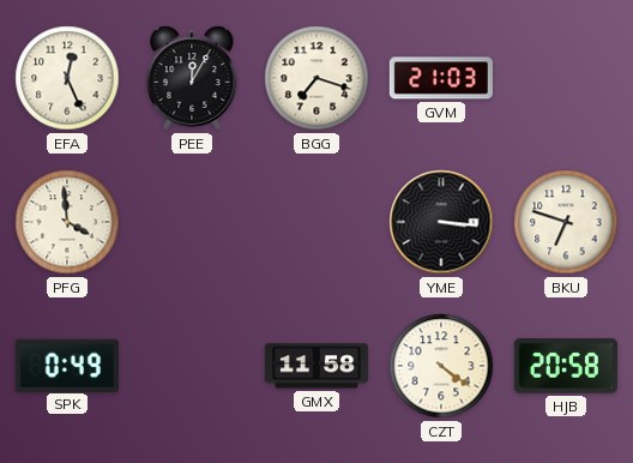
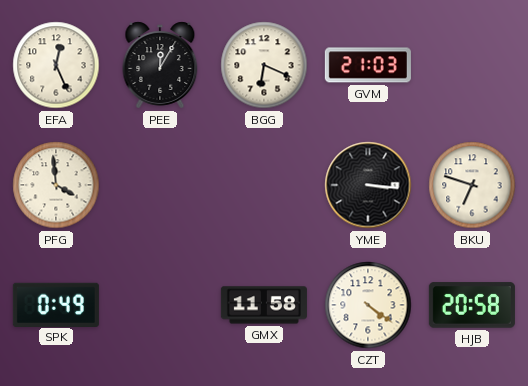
BGG: 7:18 -> 6:19
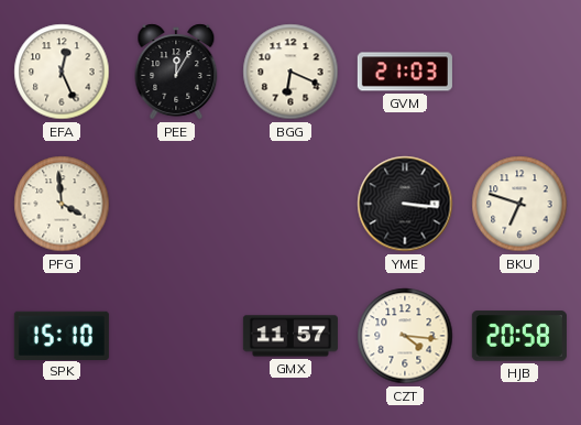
SPK: 0:49 -> 15:10
GMX: 11:58 -> 11:57
CZT: 4:21 -> 4:16
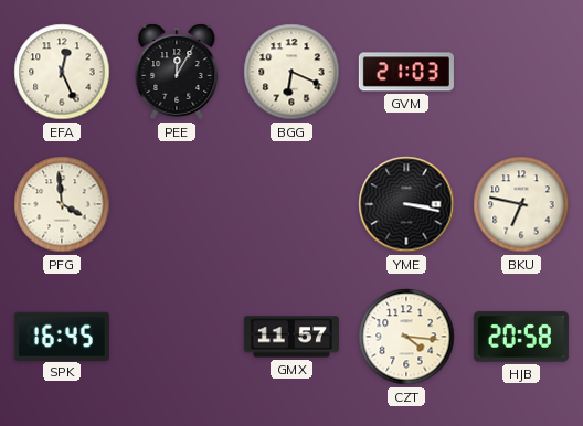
YME: 3:16 -> 3:17
BKU: 6:48 -> 6:47
SPK: 15:10 -> 16:45
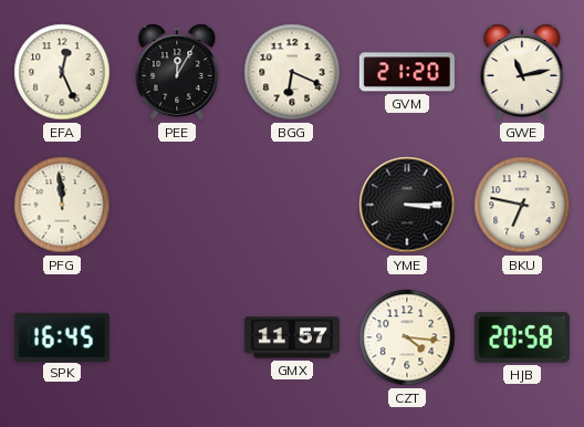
GVM: 21:03 -> 21:20
GWE: none -> 11:13
PFG: 3:59 -> 11:59
YME: 3:17 -> 3:15
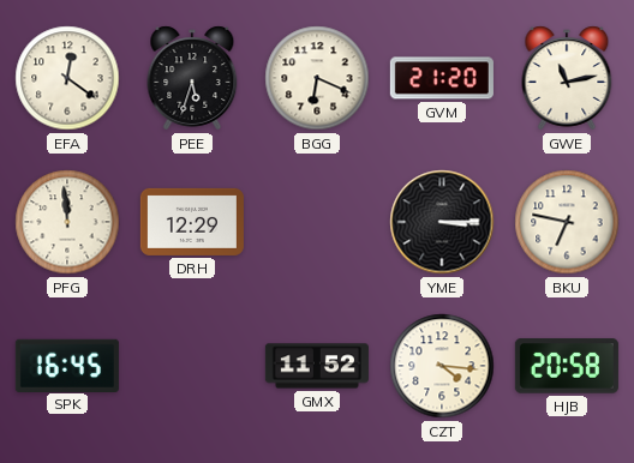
EFA: 12:26 -> 12:21
PEE: 12:05 -> 5:33
DRH: none -> 12:29
GMX: 11:57 -> 11:52
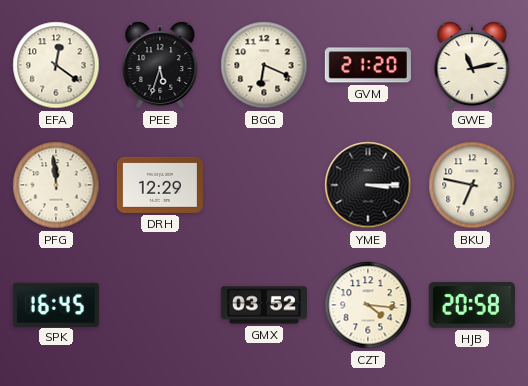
GMX: 11:52 -> 03:52
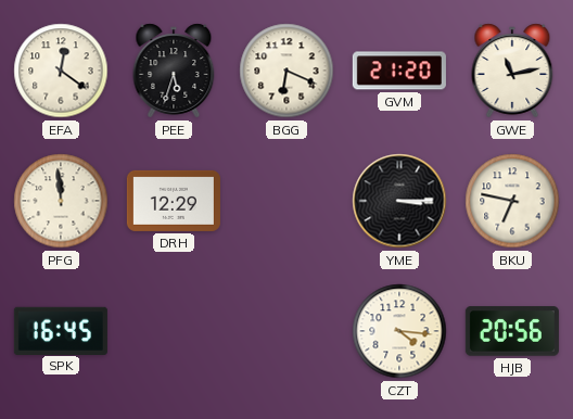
GMX: 03:52 -> none
HJB: 20:58 -> 20:56
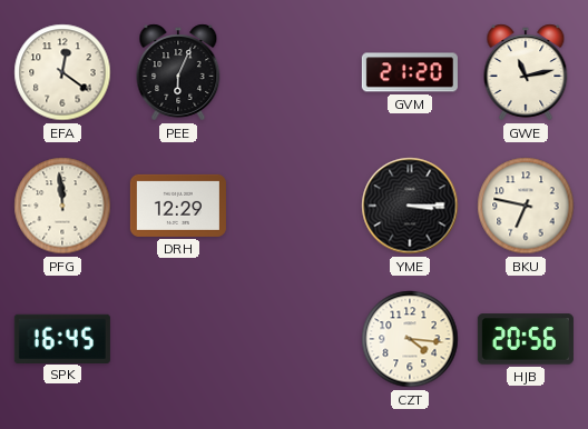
PEE: 5:33 -> 6:04
BGG: 6:19 -> none
